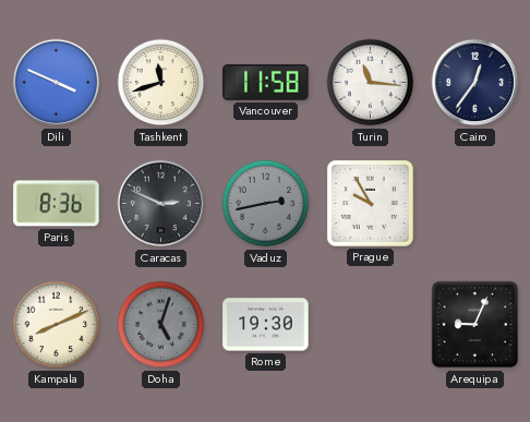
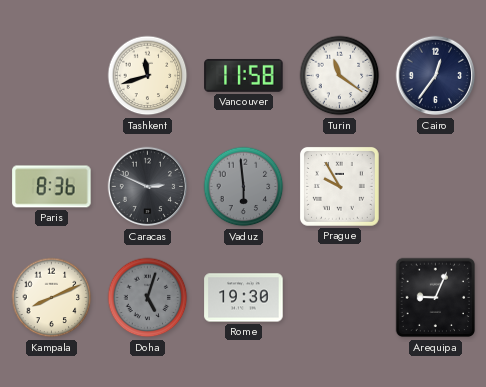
Dili: 3:49 -> none
Turin: 11:16 -> 11:21
Vaduz: 2:43 -> 5:59
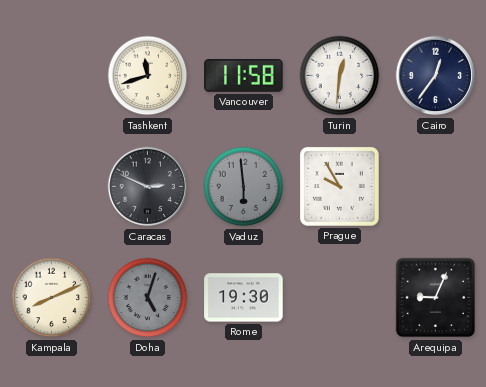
Turin: 11:21 -> 12:31
Paris: 8:36 -> none
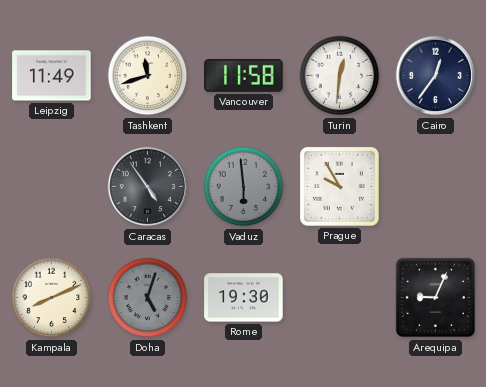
Leipzig: none -> 11:49
Caracas: 2:49 -> 4:54
